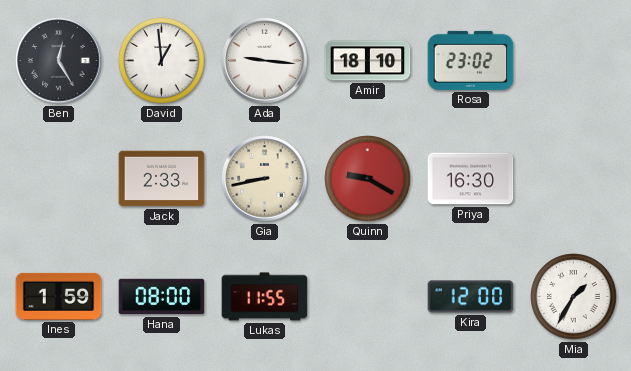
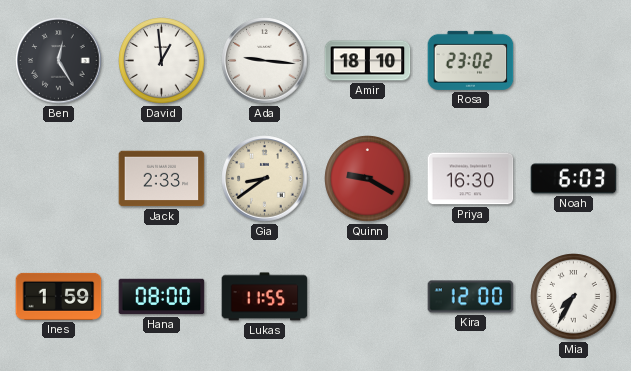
Gia: 8:43 -> 8:39
Noah: none -> 6:03
Mia: 1:35 -> 7:35
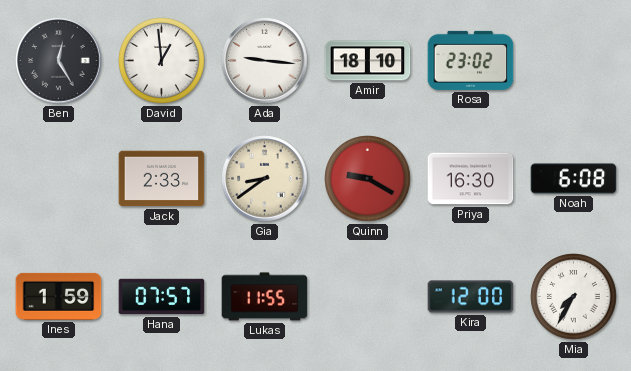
Noah: 6:03 -> 6:08
Hana: 08:00 -> 07:57
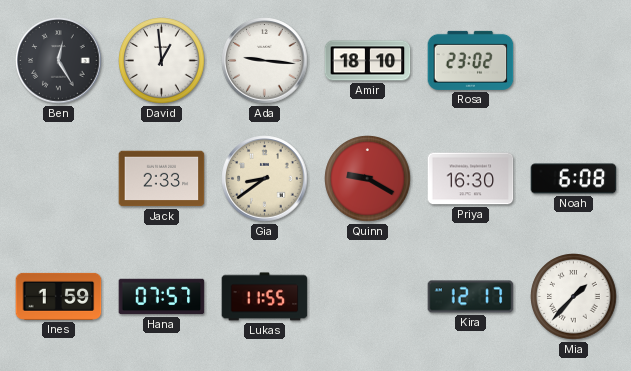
Kira: 12:00 -> 12:17
Mia: 7:35 -> 1:37
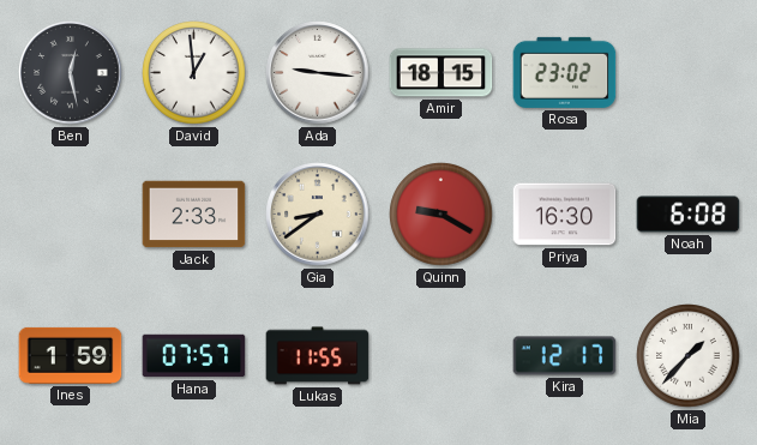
Ben: 12:25 -> 12:28
Amir: 18:10 -> 18:15
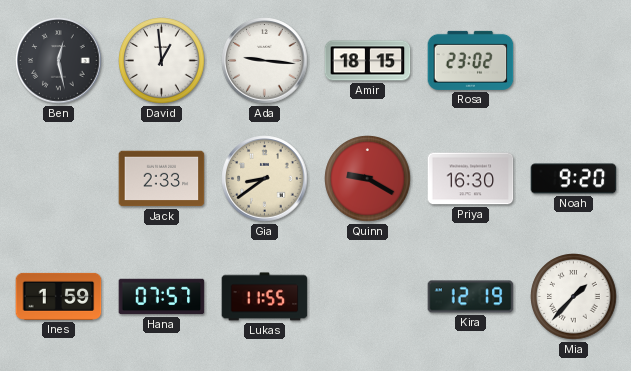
Noah: 6:08 -> 9:20
Kira: 12:17 -> 12:19
